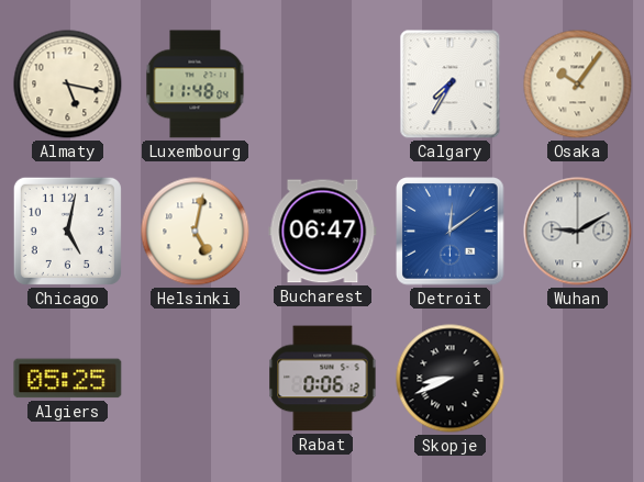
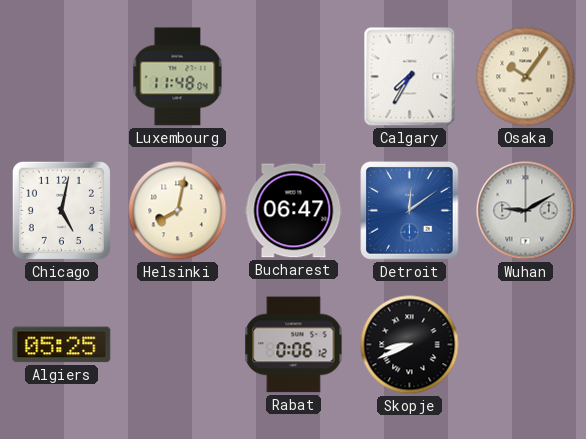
Almaty: 5:17 -> none
Helsinki: 5:02 -> 8:02
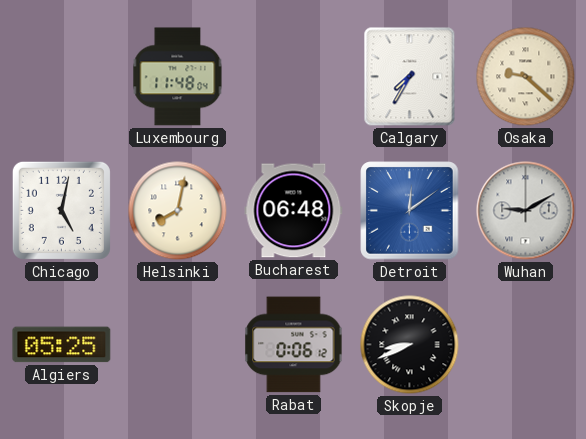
Osaka: 10:06 -> 9:22
Bucharest: 06:47 -> 06:48
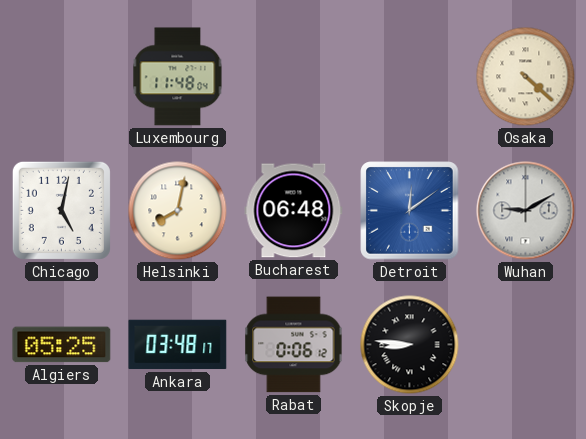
Calgary: 7:35 -> none
Osaka: 9:22 -> 4:22
Ankara: none -> 03:48
Skopje: 8:41 -> 8:46
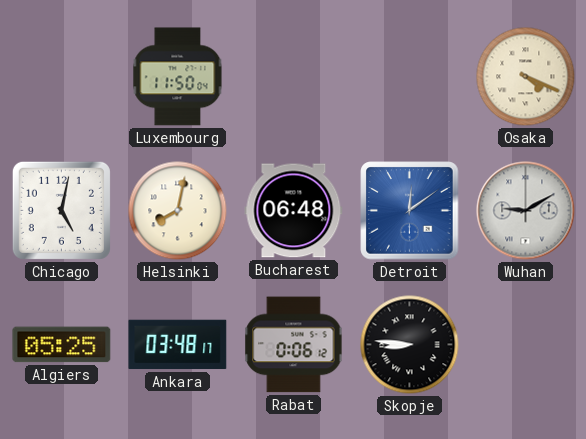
Luxembourg: 11:48 -> 11:50
Osaka: 4:22 -> 4:19
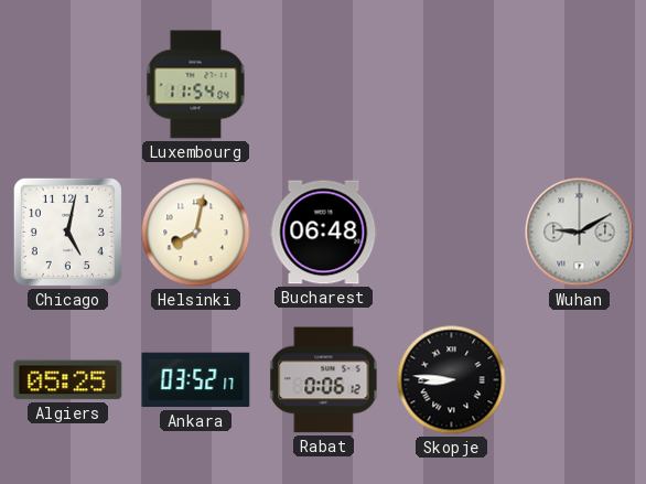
Luxembourg: 11:50 -> 11:54
Osaka: 4:19 -> none
Detroit: 12:09 -> none
Ankara: 03:48 -> 03:52
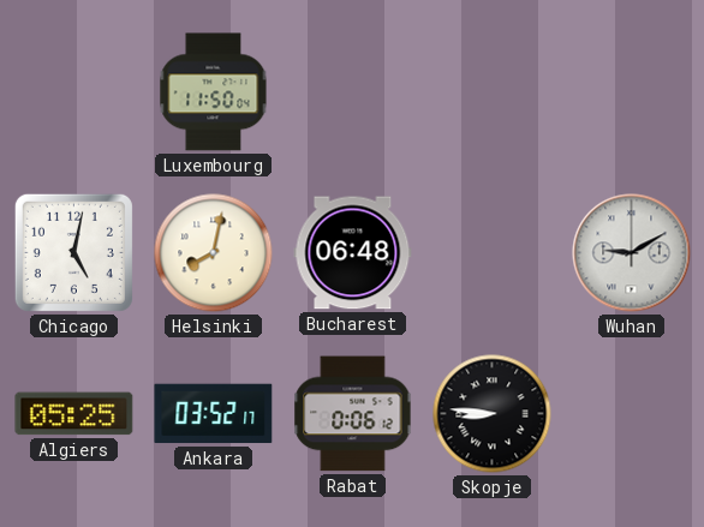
Luxembourg: 11:54 -> 11:50
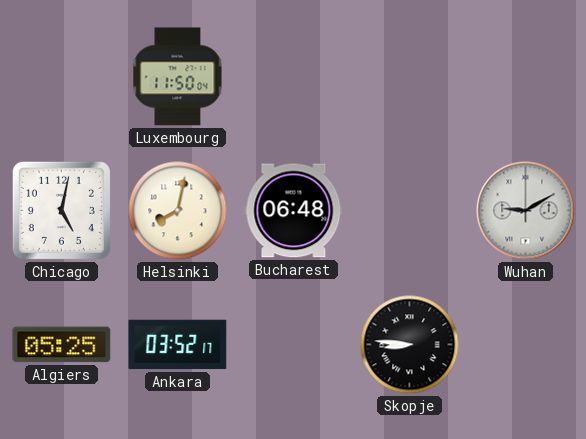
Rabat: 0:06 -> none
